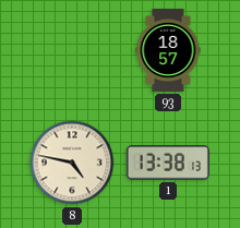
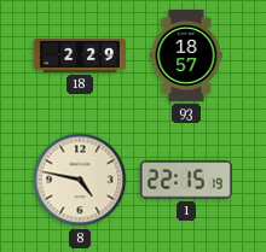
18: none -> 2:29
1: 13:38 -> 22:15
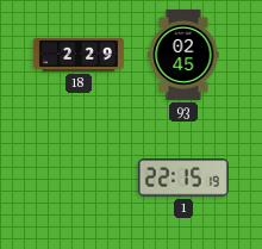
93: 18:57 -> 02:45
8: 4:47 -> none
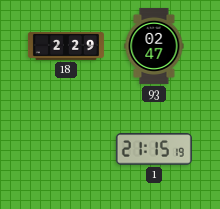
93: 02:45 -> 02:47
1: 22:15 -> 21:15
